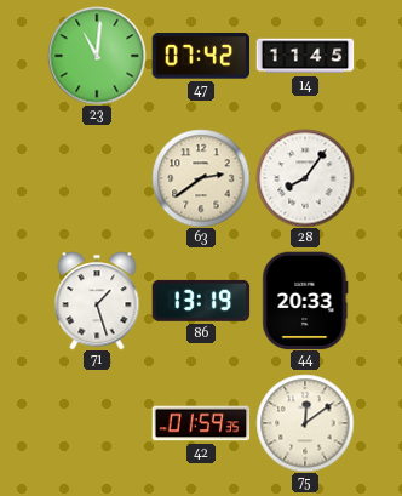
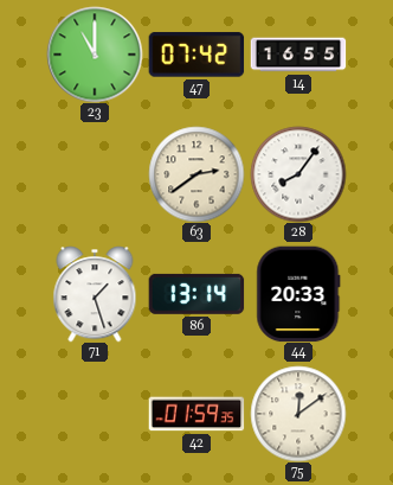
23: 11:01 -> 11:00
14: 11:45 -> 16:55
86: 13:19 -> 13:14
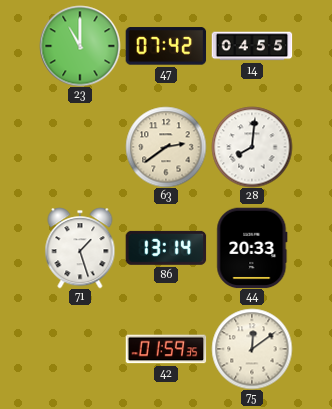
14: 16:55 -> 04:55
28: 8:06 -> 8:01
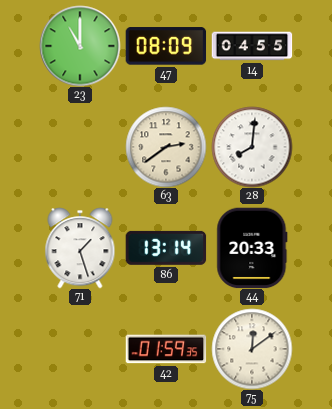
47: 07:42 -> 08:09
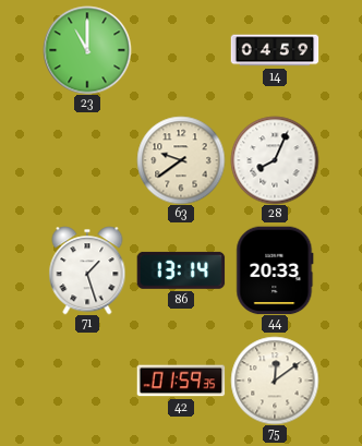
47: 08:09 -> none
14: 04:55 -> 04:59
63: 2:39 -> 9:39
28: 8:01 -> 8:04
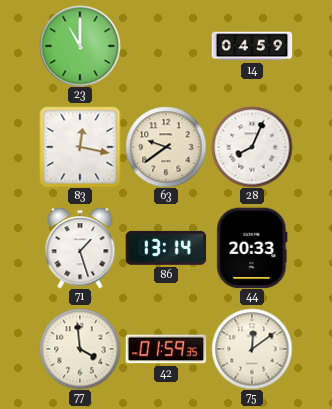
83: none -> 12:17
77: none -> 3:59
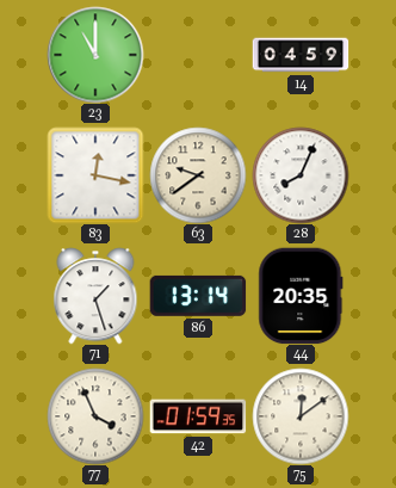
44: 20:33 -> 20:35
77: 3:59 -> 3:56
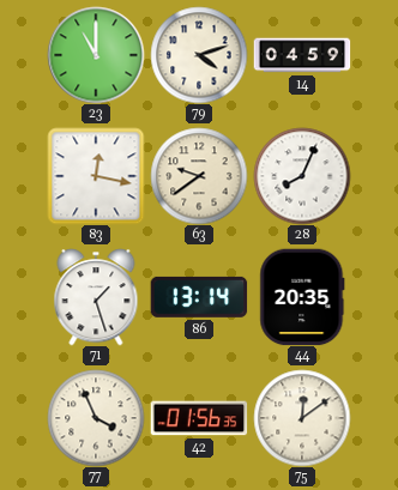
79: none -> 4:12
42: 01:59 -> 01:56
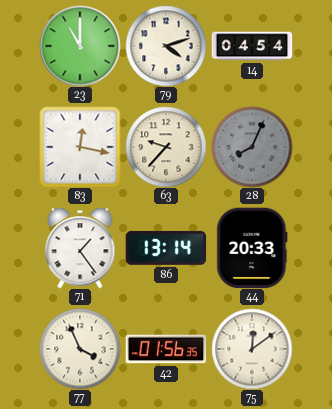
14: 04:59 -> 04:54
63: 9:39 -> 9:37
28 dial: white -> grey
71: 1:27 -> 1:24
44: 20:35 -> 20:33
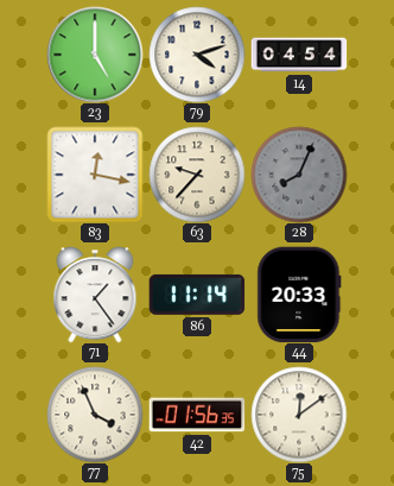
23: 11:00 -> 5:00
86: 13:14 -> 11:14
